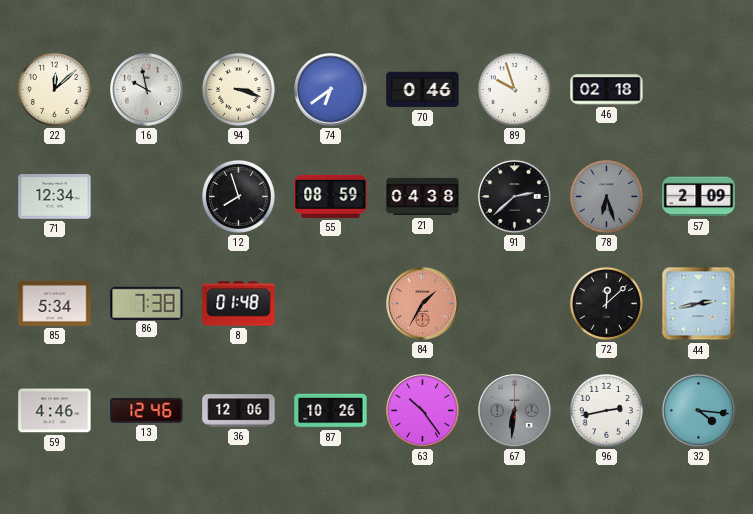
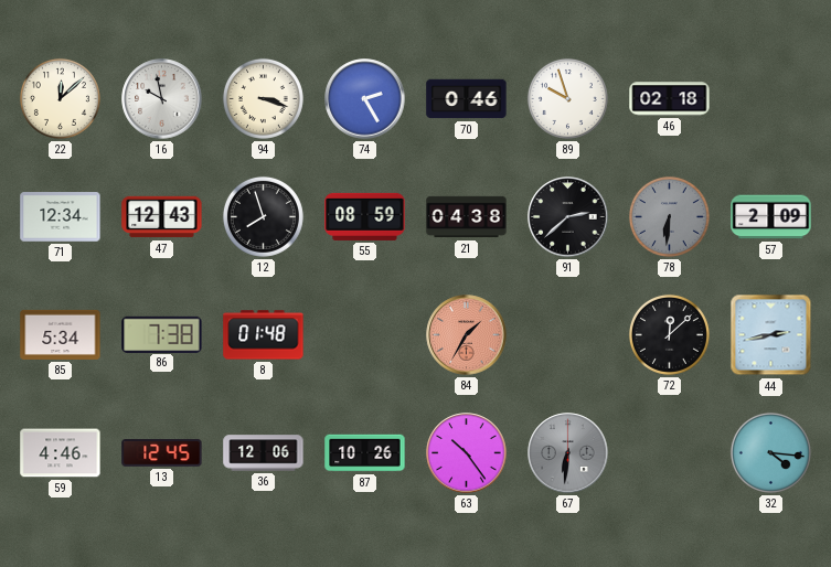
74: 6:39 -> 2:25
47: none -> 12:43
78: 6:27 -> 6:31
13: 12:46 -> 12:45
96: 2:43 -> none
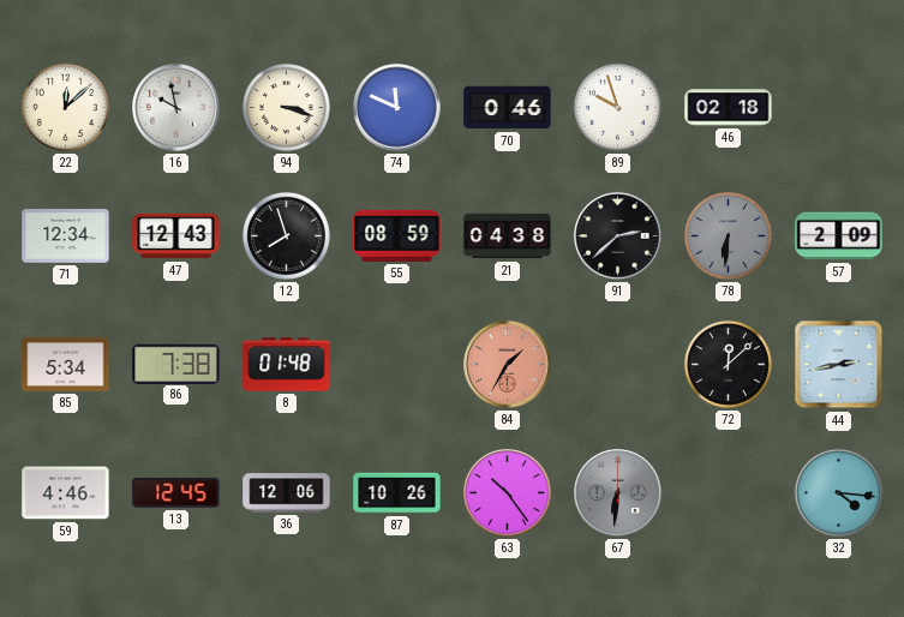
74: 2:25 -> 11:49
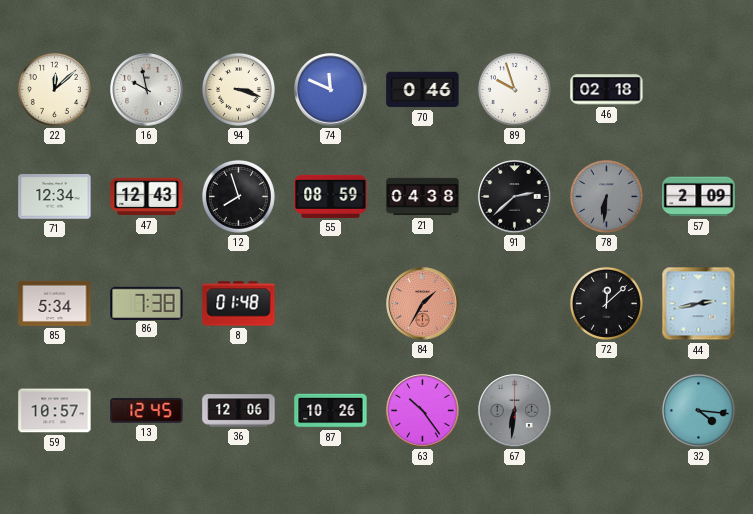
59: 4:46 -> 10:57
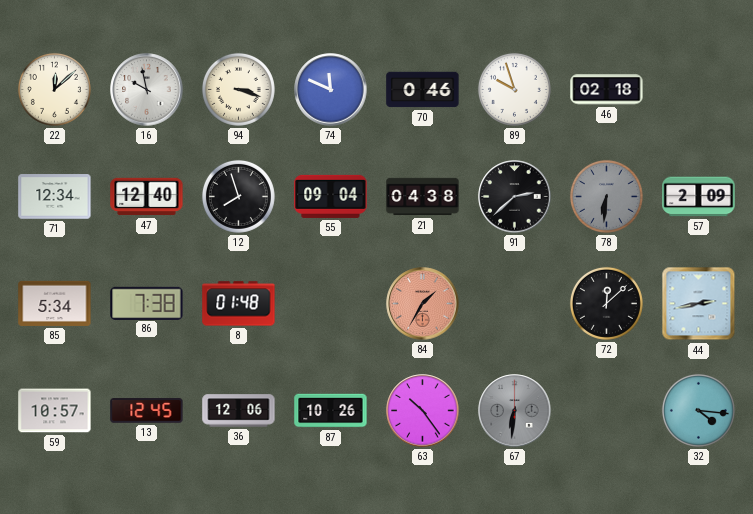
47: 12:43 -> 12:40
55: 08:59 -> 09:04
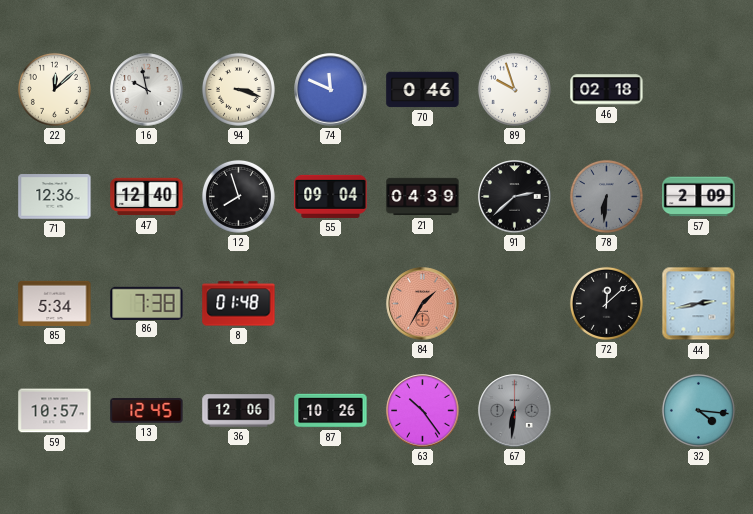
71: 12:34 -> 12:36
21: 04:38 -> 04:39
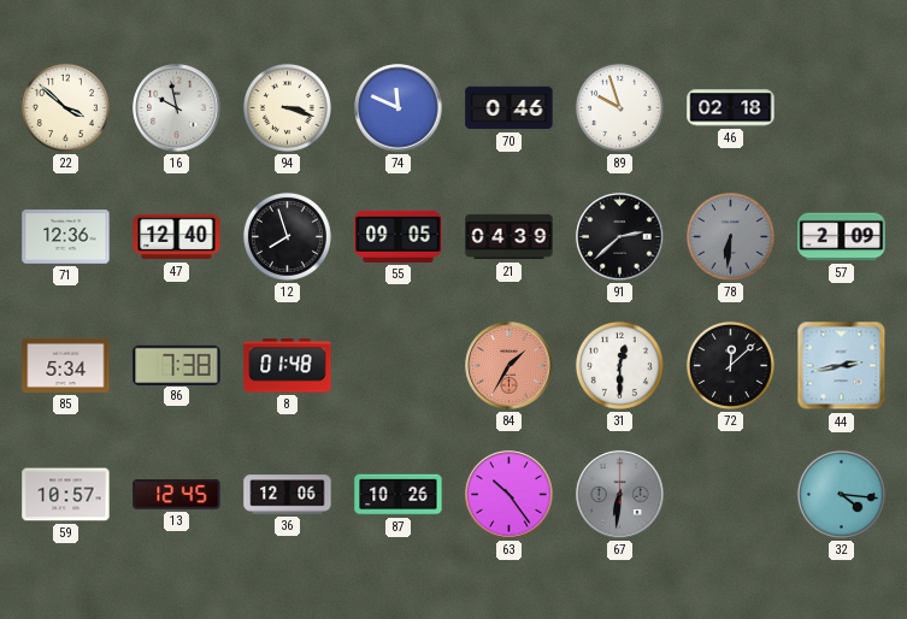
22: 12:08 -> 3:52
55: 09:04 -> 09:05
31: none -> 12:30
